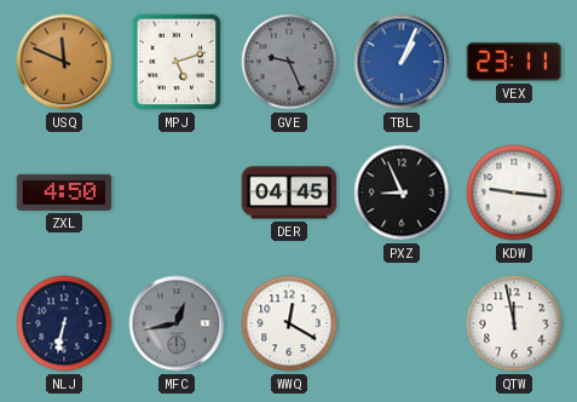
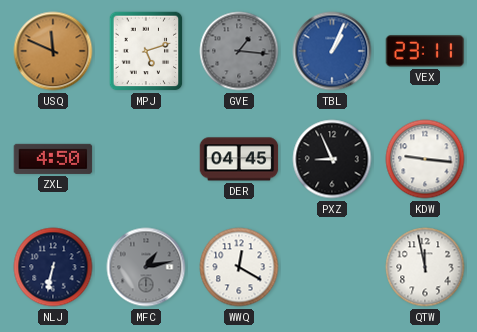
GVE: 9:26 -> 1:16
MFC: 12:43 -> 1:13
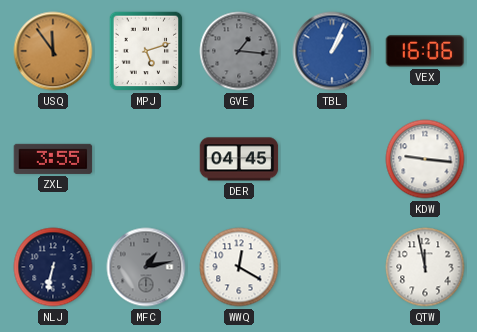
USQ: 11:49 -> 11:54
VEX: 23:11 -> 16:06
ZXL: 4:50 -> 3:55
PXZ: 8:56 -> none
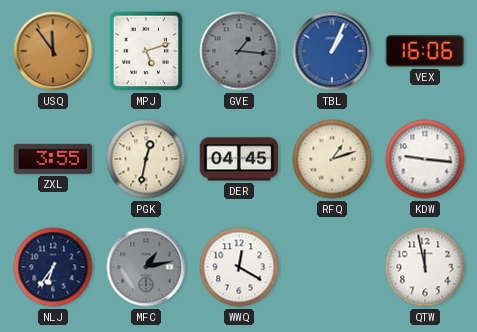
PGK: none -> 12:32
RFQ: none -> 1:12
NLJ: 6:32 -> 6:36
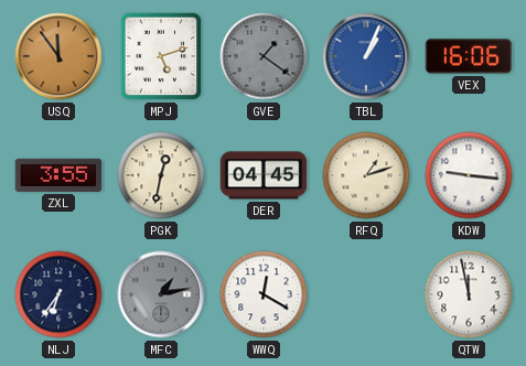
GVE: 1:16 -> 1:21
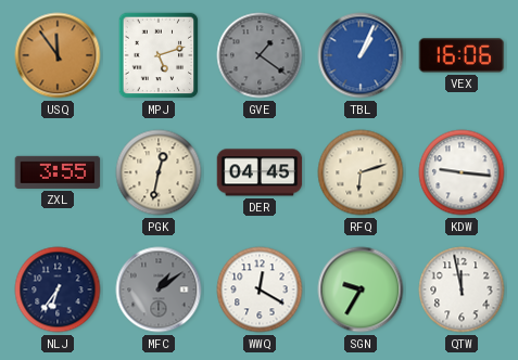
RFQ: 1:12 -> 6:12
MFC: 1:13 -> 1:09
SGN: none -> 9:35
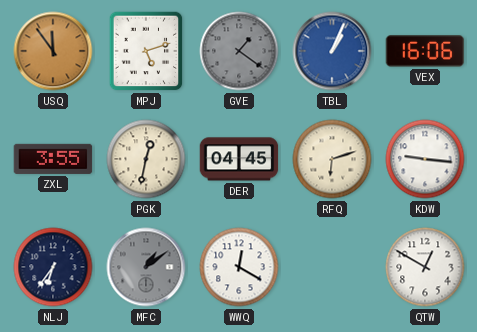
SGN: 9:35 -> none
QTW: 11:58 -> 12:50
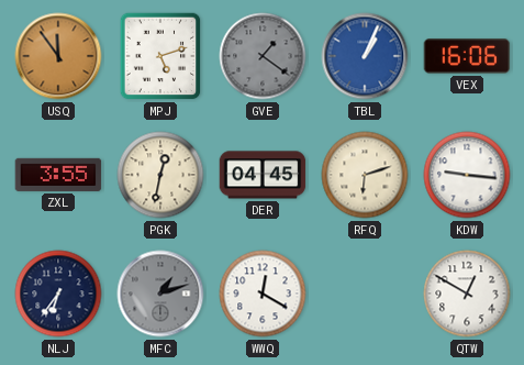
MFC: 1:09 -> 1:12
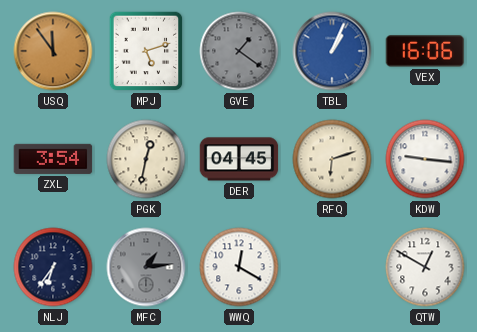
ZXL: 3:55 -> 3:54
MFC: 1:12 -> 1:14
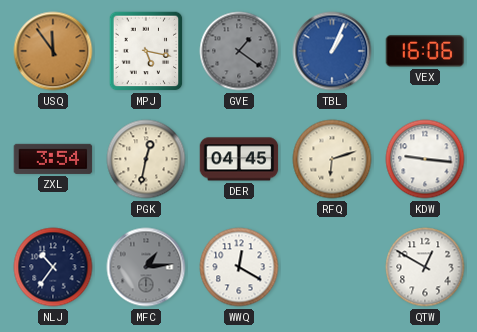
MPJ: 5:12 -> 5:17
NLJ: 6:36 -> 10:36
